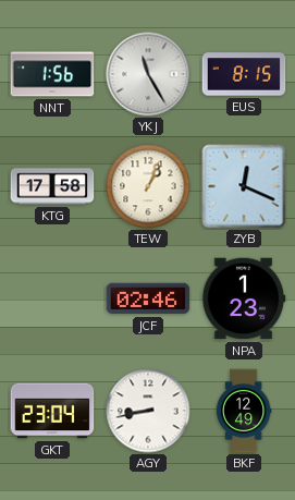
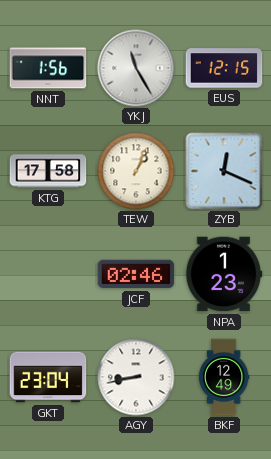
EUS: 8:15 -> 12:15
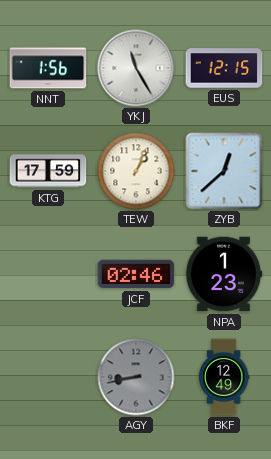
KTG: 17:58 -> 17:59
ZYB: 12:19 -> 12:38
GKT: 23:04 -> none
AGY dial: white -> grey
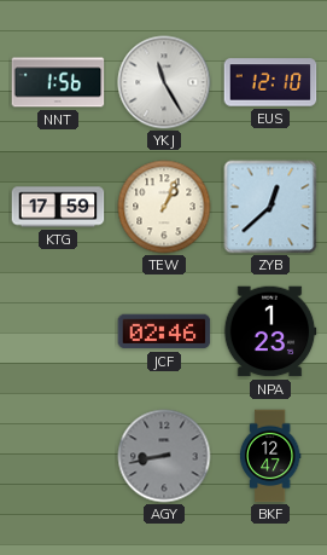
EUS: 12:15 -> 12:10
BKF: 12:49 -> 12:47
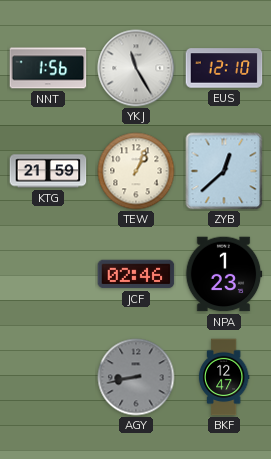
KTG: 17:59 -> 21:59
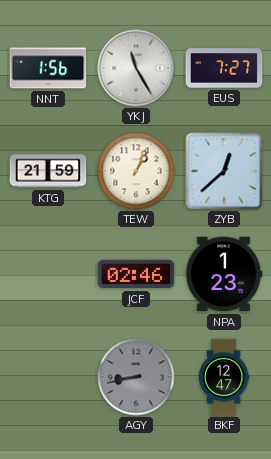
EUS: 12:10 -> 7:27
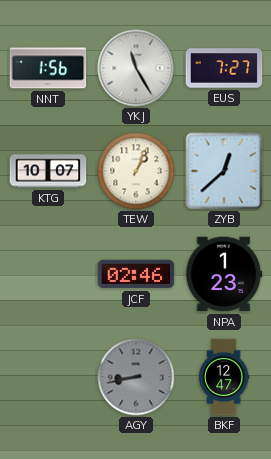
KTG: 21:59 -> 10:07
